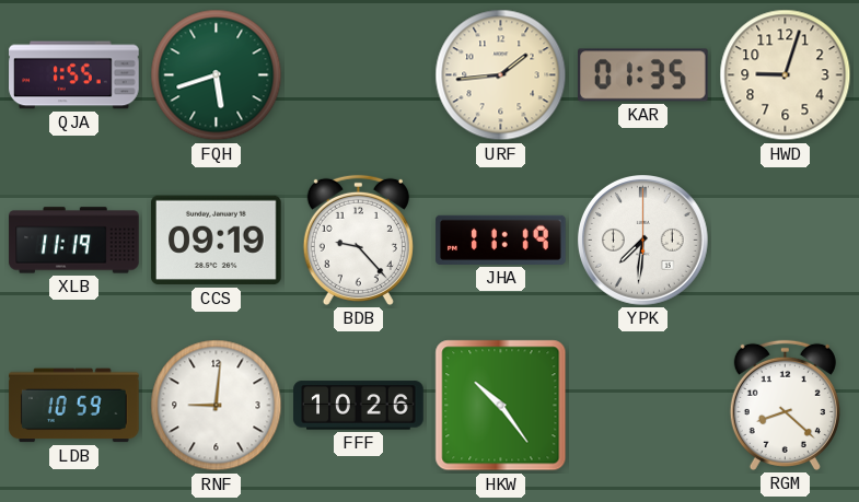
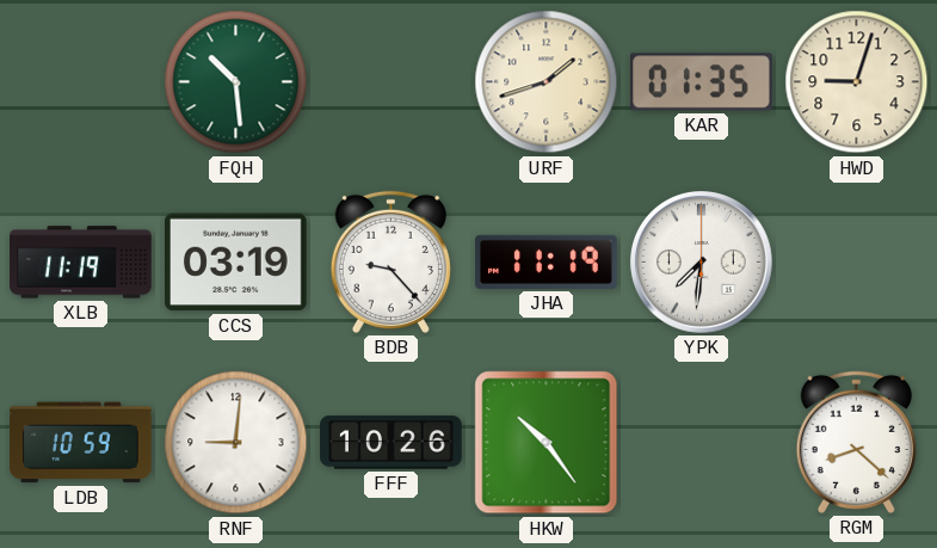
QJA: 1:55 -> none
FQH: 5:42 -> 10:29
URF: 1:44 -> 1:42
CCS: 09:19 -> 03:19
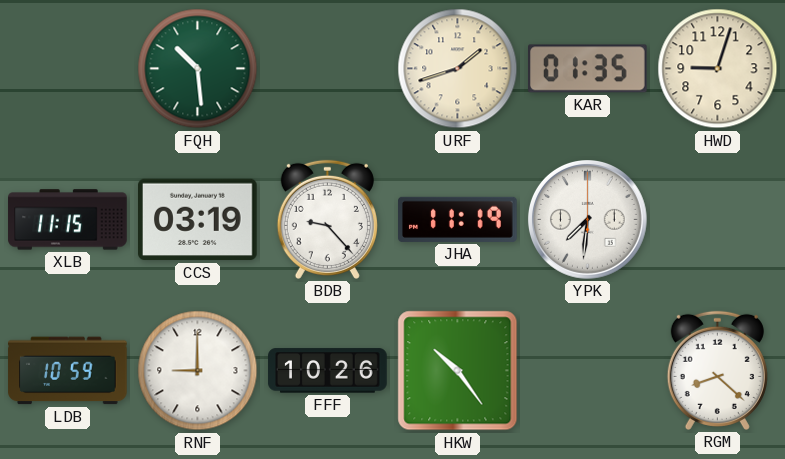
XLB: 11:19 -> 11:15
RNF: 9:01 -> 9:00
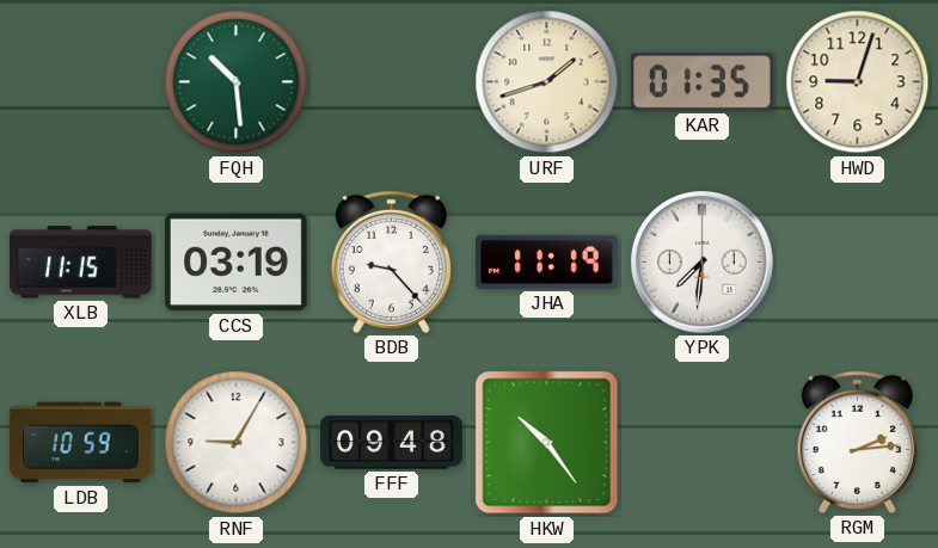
RNF: 9:00 -> 9:05
FFF: 10:26 -> 09:48
RGM: 8:22 -> 2:14
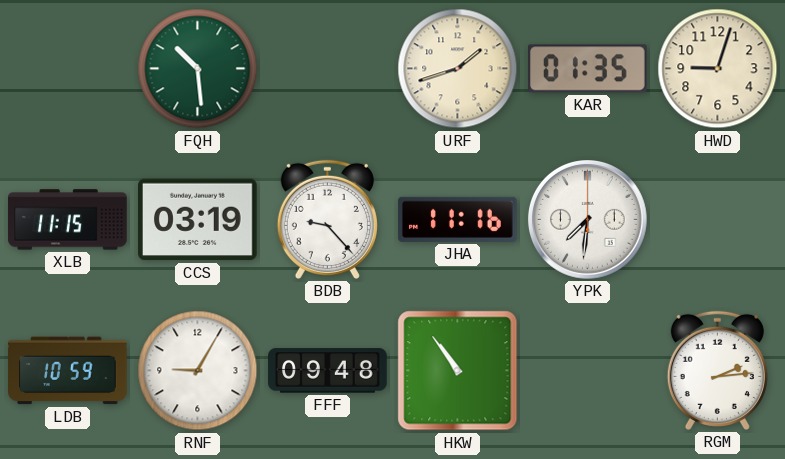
JHA: 11:19 -> 11:16
HKW: 10:24 -> 10:54
